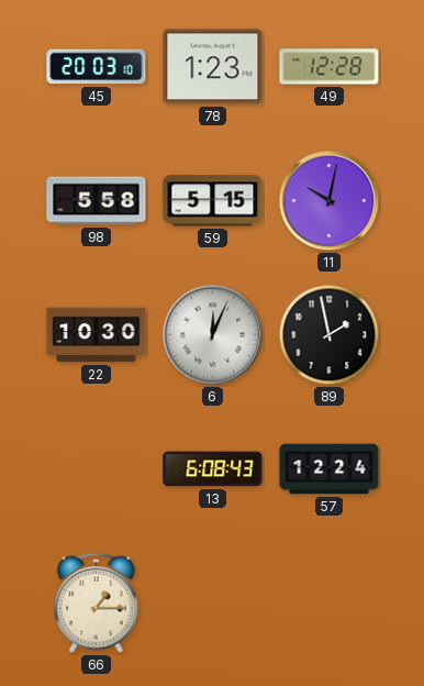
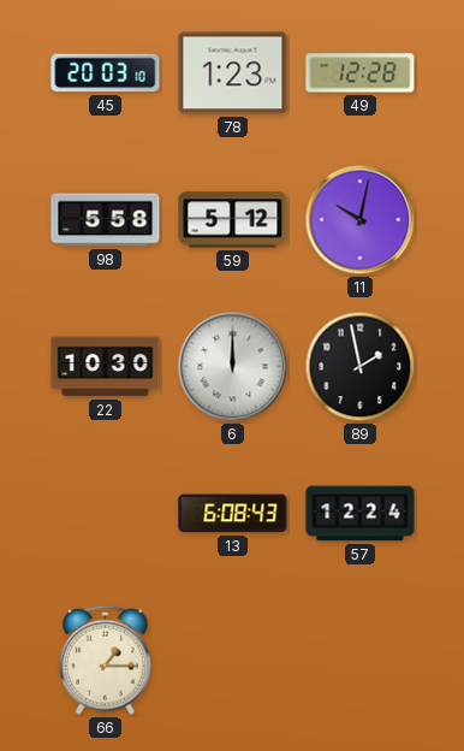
59: 5:15 -> 5:12
6: 12:04 -> 12:00
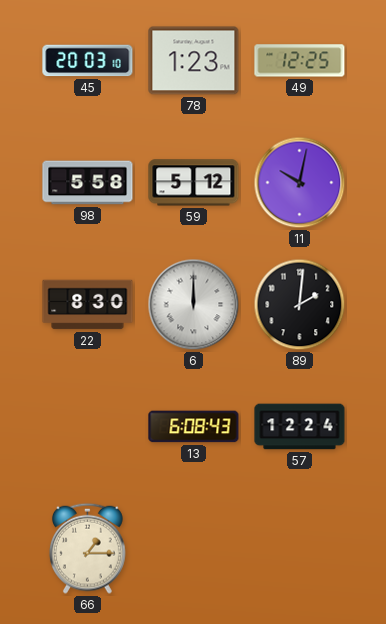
49: 12:28 -> 12:25
22: 10:30 -> 8:30
89: 1:58 -> 2:01
